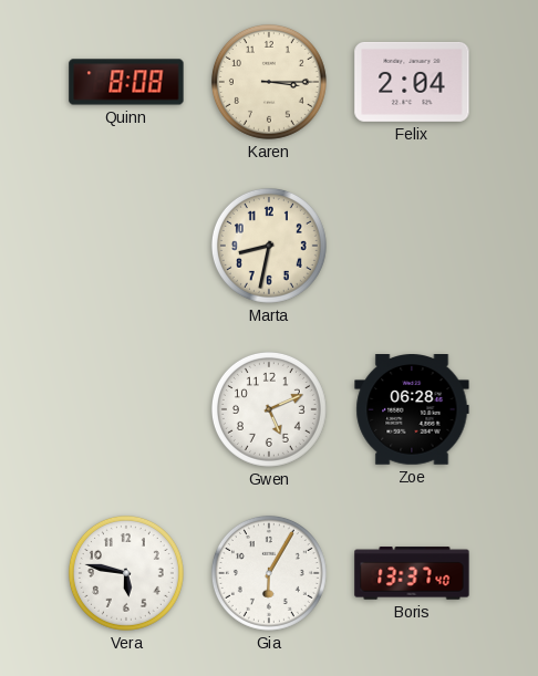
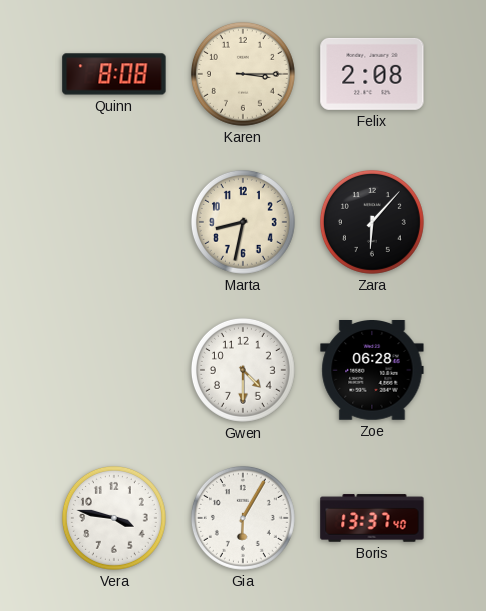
Felix: 2:04 -> 2:08
Zara: none -> 6:07
Gwen: 5:11 -> 4:30
Vera: 5:47 -> 3:47
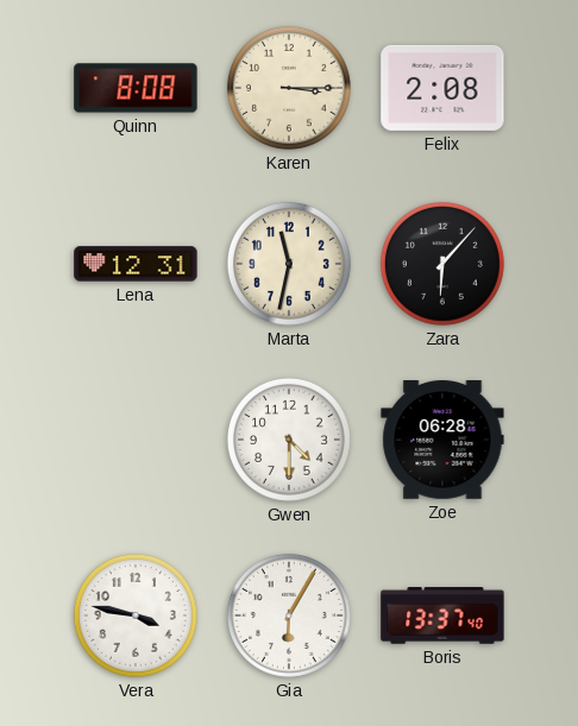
Lena: none -> 12:31
Marta: 8:32 -> 11:32
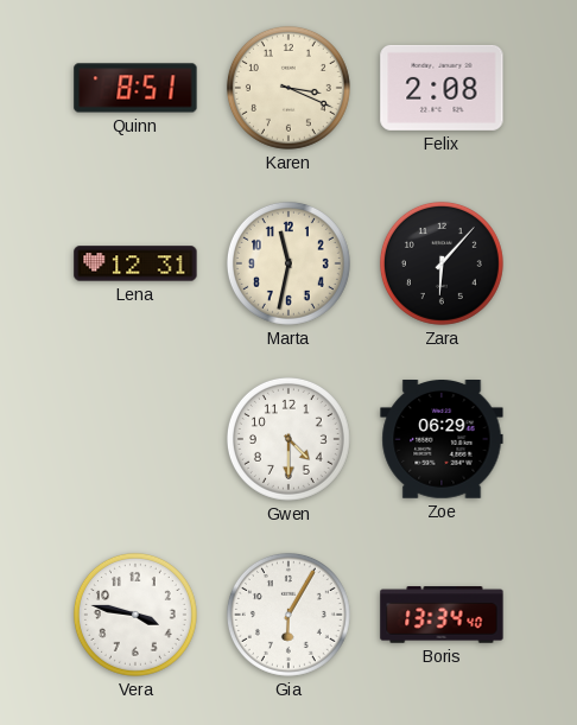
Quinn: 8:08 -> 8:51
Karen: 3:15 -> 3:19
Zoe: 06:28 -> 06:29
Boris: 13:37 -> 13:34
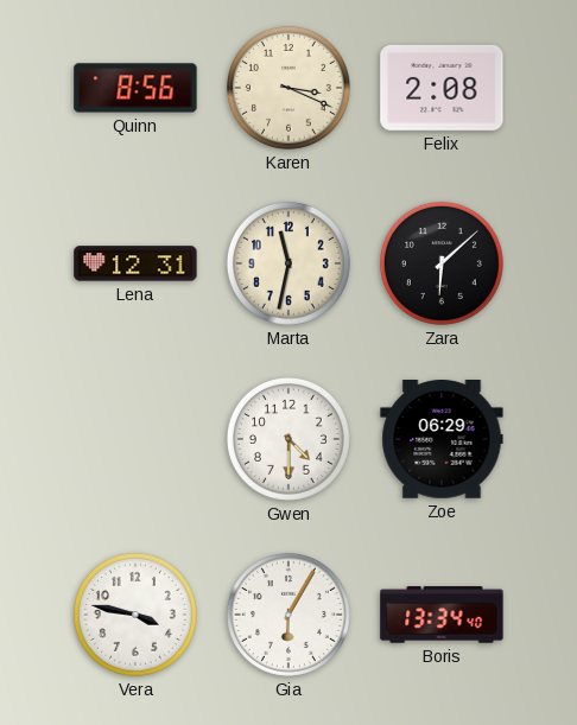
Quinn: 8:51 -> 8:56
Zara: 6:07 -> 6:08
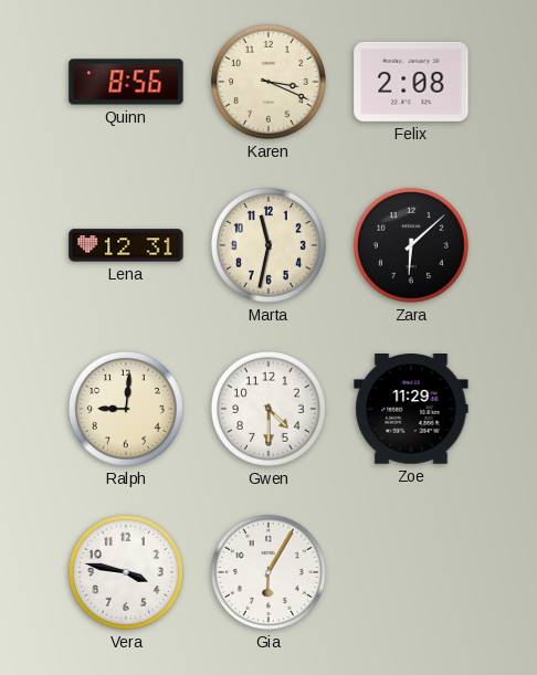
Ralph: none -> 9:01
Zoe: 06:29 -> 11:29
Boris: 13:34 -> none
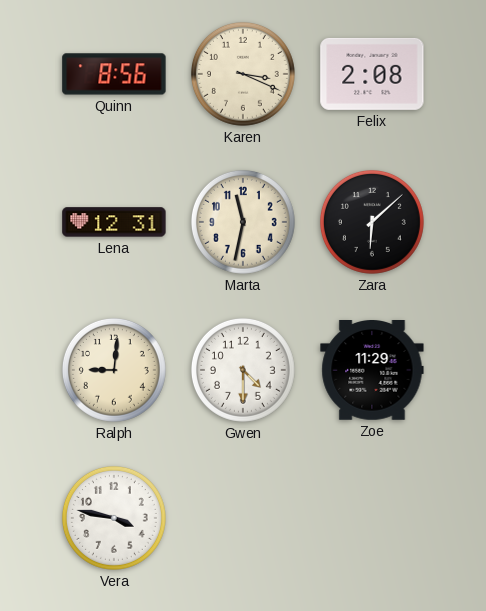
Gia: 6:05 -> none
